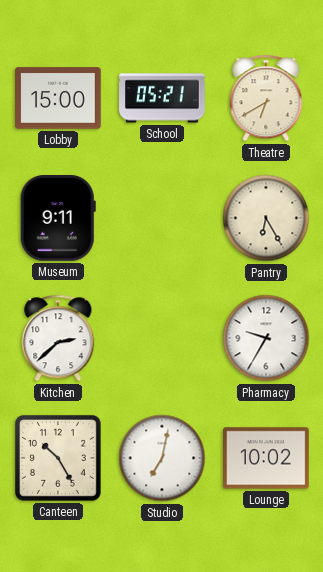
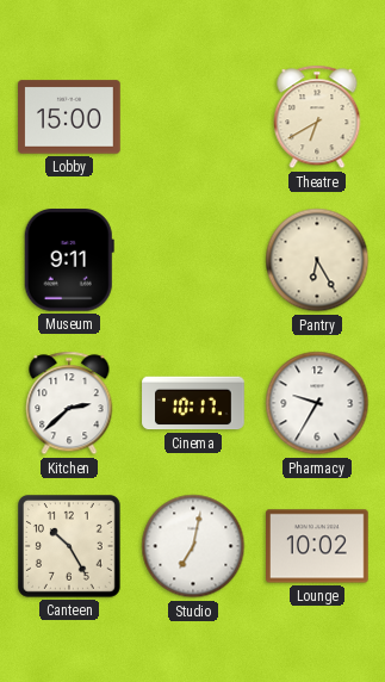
School: 05:21 -> none
Cinema: none -> 10:17
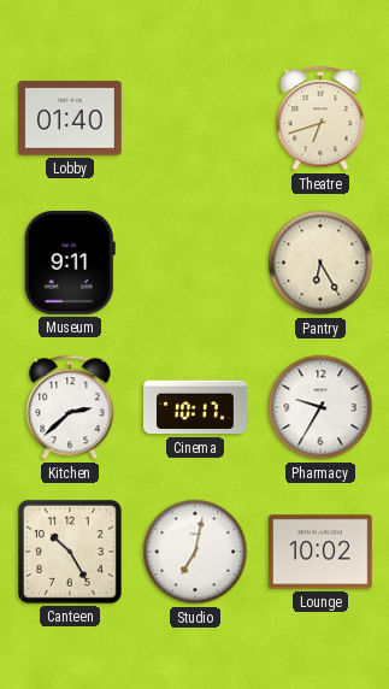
Lobby: 15:00 -> 01:40
Theatre: 6:40 -> 6:42
